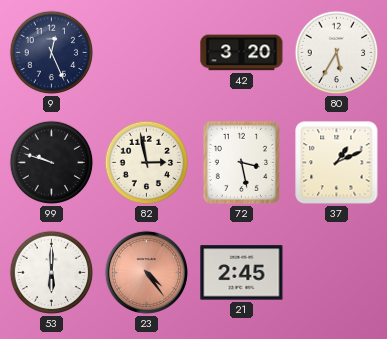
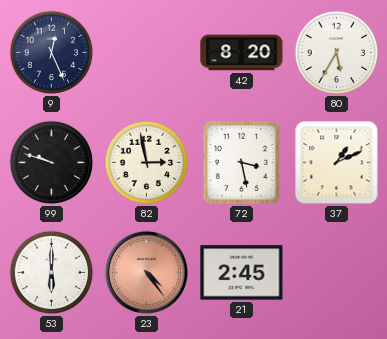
42: 3:20 -> 8:20
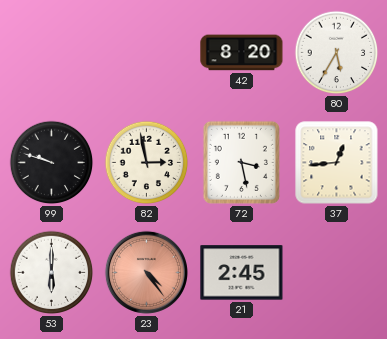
9: 12:26 -> none
37: 1:11 -> 12:44
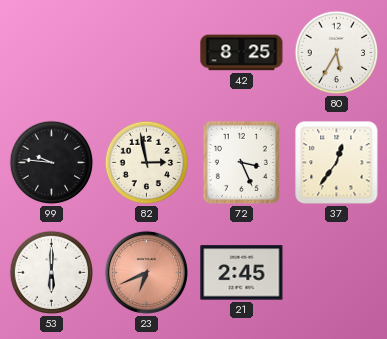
42: 8:20 -> 8:25
99: 9:48 -> 9:46
72: 3:28 -> 3:26
37: 12:44 -> 12:36
23: 4:24 -> 6:41
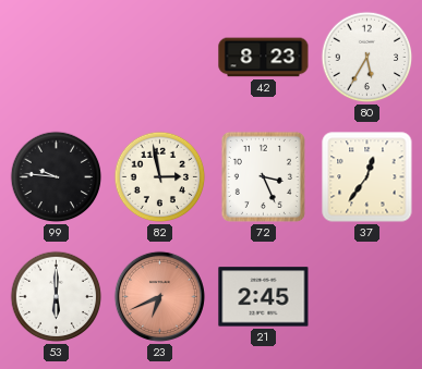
42: 8:25 -> 8:23
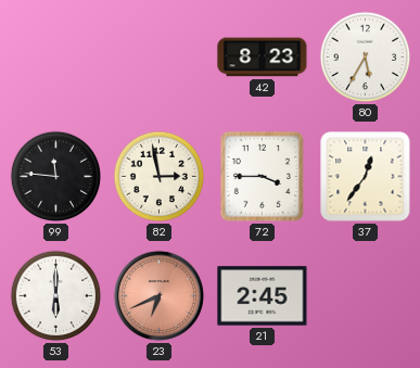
99: 9:46 -> 11:46
72: 3:26 -> 3:45
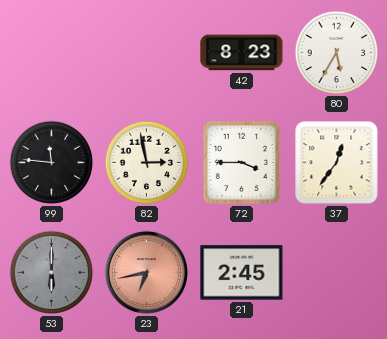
53 dial: white -> grey
23: 6:41 -> 6:43
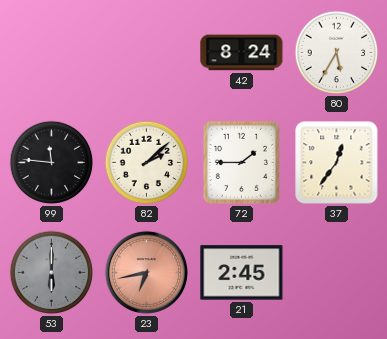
42: 8:23 -> 8:24
82: 2:58 -> 2:08
72: 3:45 -> 1:45
